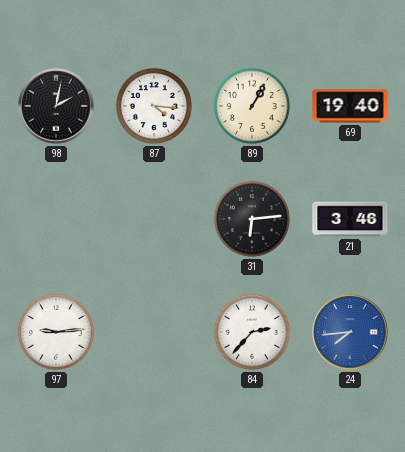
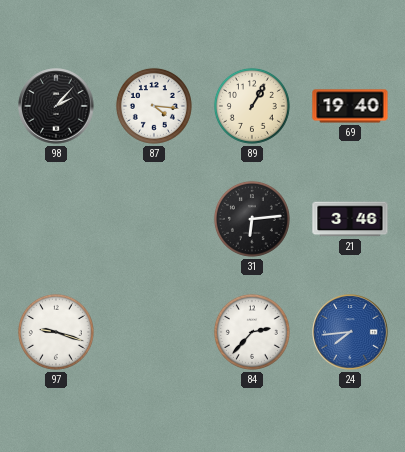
98: 2:02 -> 2:07
97: 9:14 -> 9:18
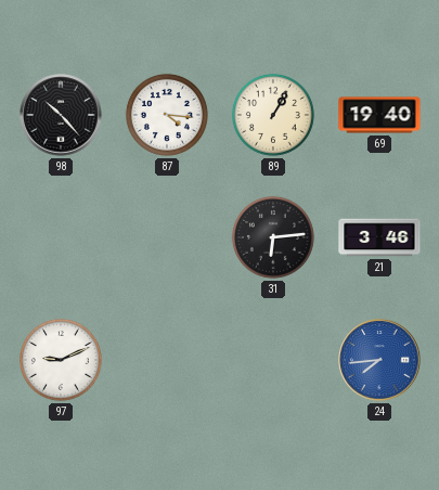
98: 2:07 -> 10:23
97: 9:18 -> 9:11
84: 2:37 -> none
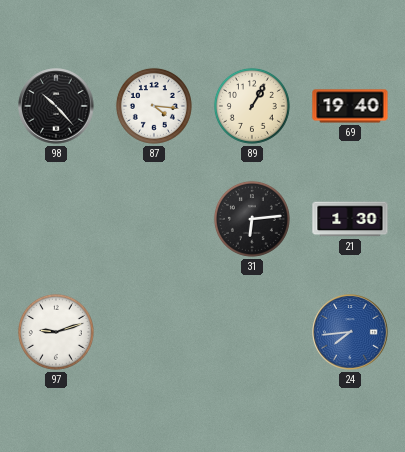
21: 3:46 -> 1:30
97: 9:11 -> 9:12
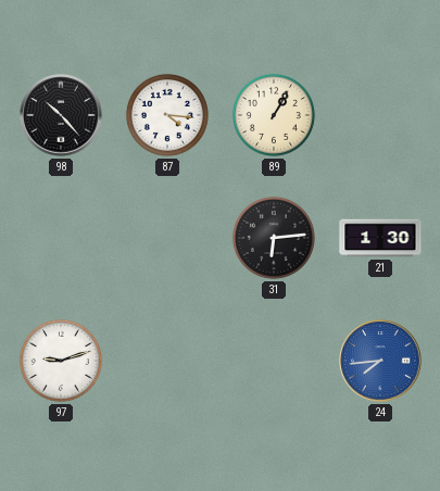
69: 19:40 -> none
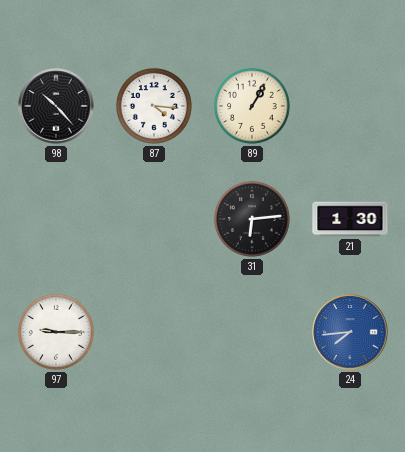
97: 9:12 -> 9:15
